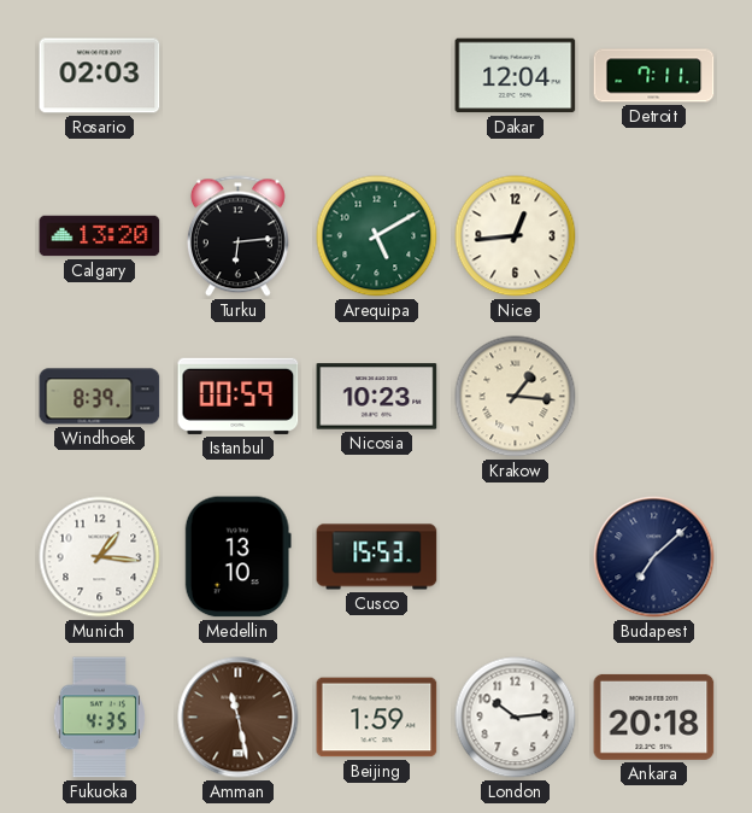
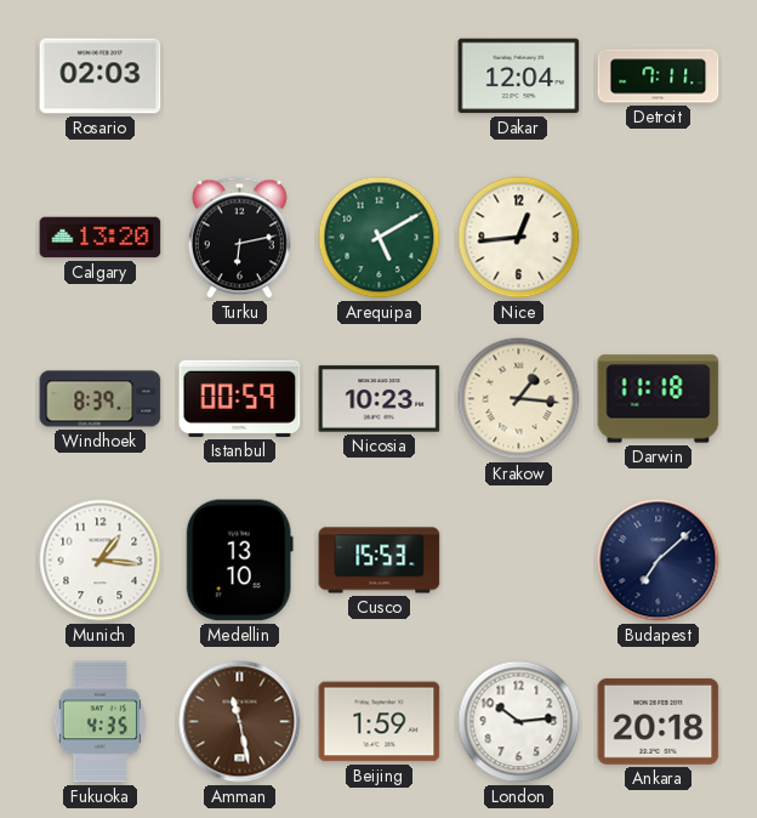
Turku: 6:14 -> 6:13
Darwin: none -> 11:18
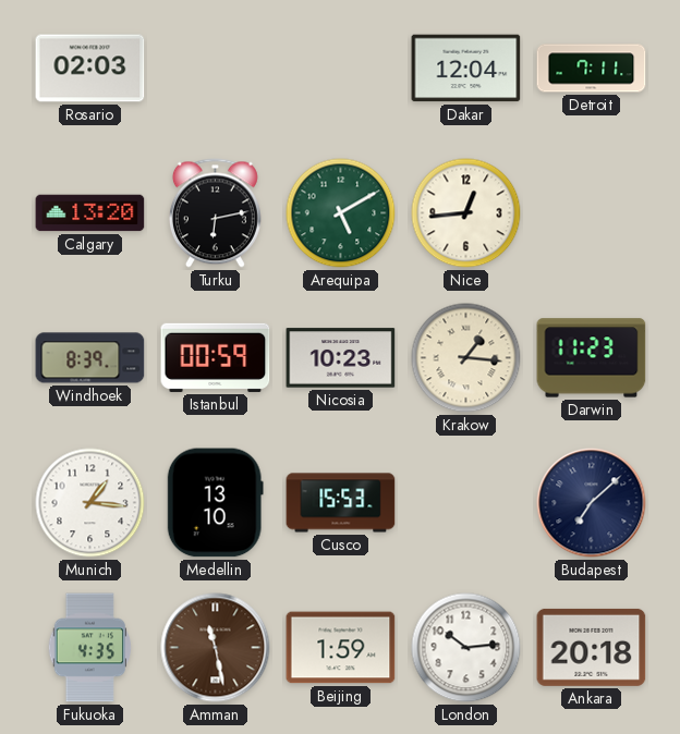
Darwin: 11:18 -> 11:23
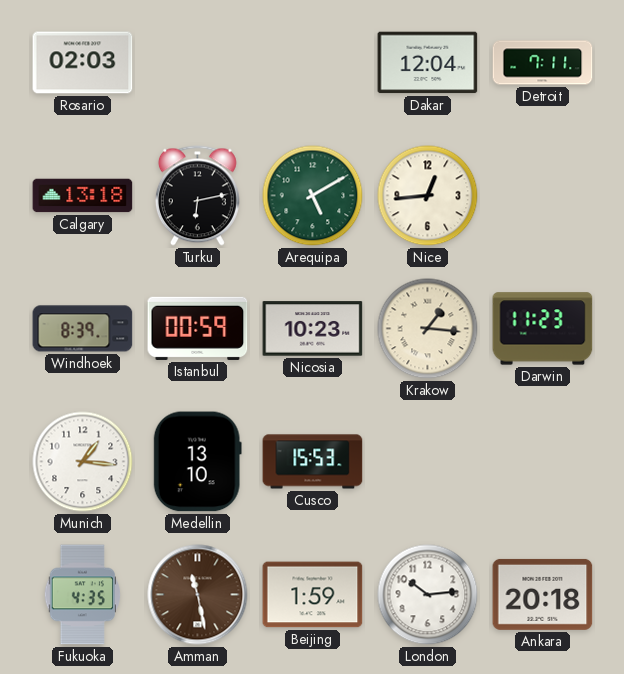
Calgary: 13:20 -> 13:18
Budapest: 7:08 -> none
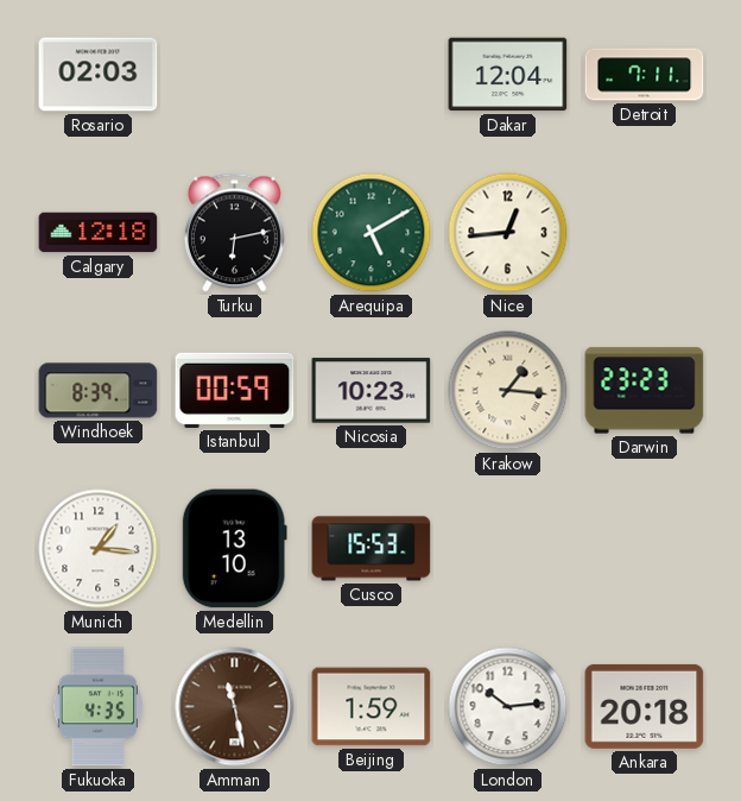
Calgary: 13:18 -> 12:18
Darwin: 11:23 -> 23:23
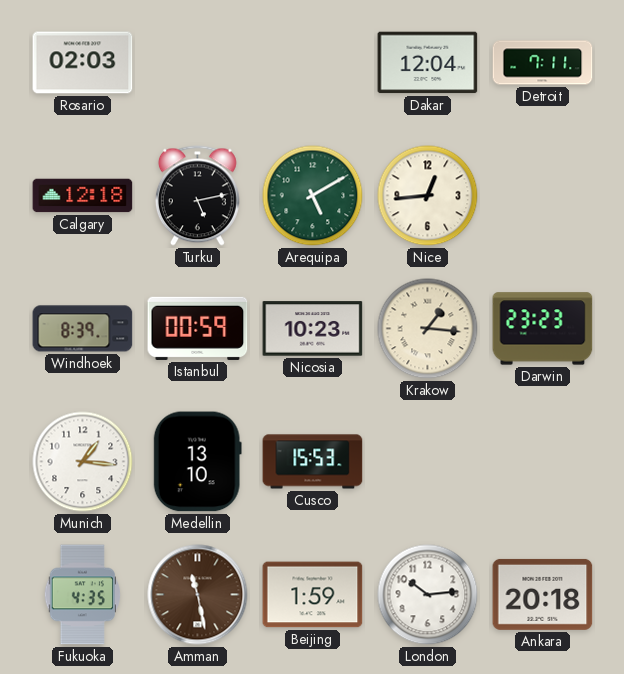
Turku: 6:13 -> 5:13
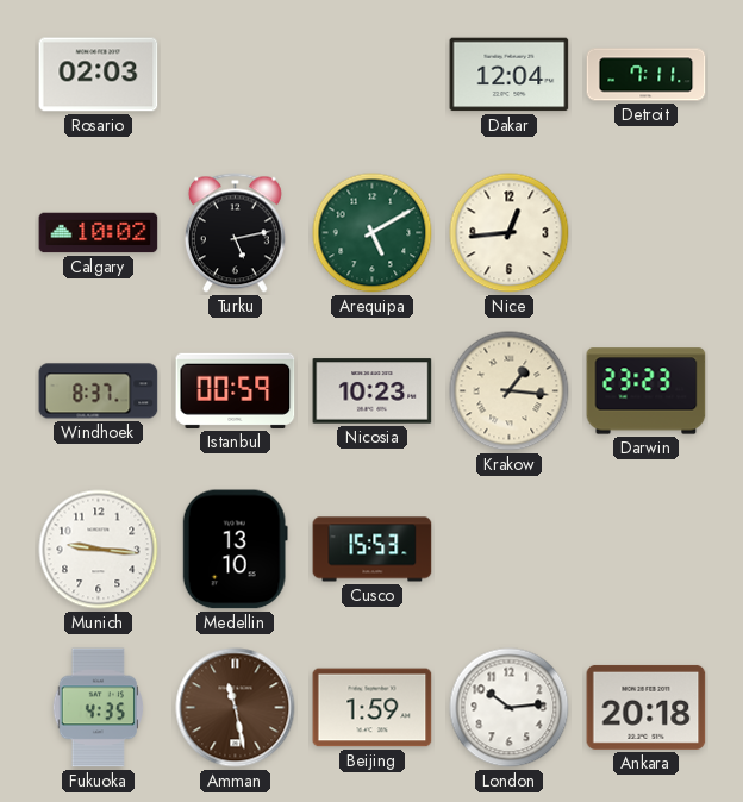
Calgary: 12:18 -> 10:02
Windhoek: 8:39 -> 8:37
Munich: 1:16 -> 9:16
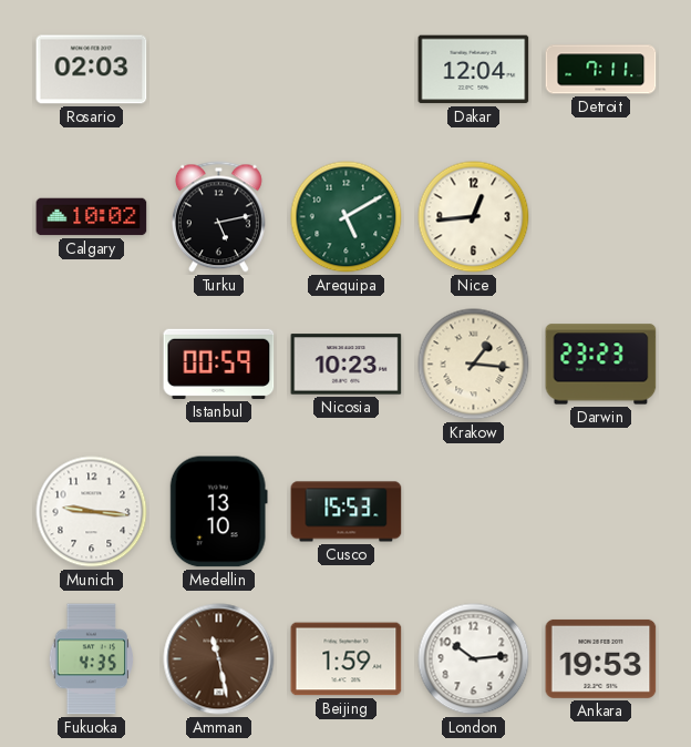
Windhoek: 8:37 -> none
Ankara: 20:18 -> 19:53
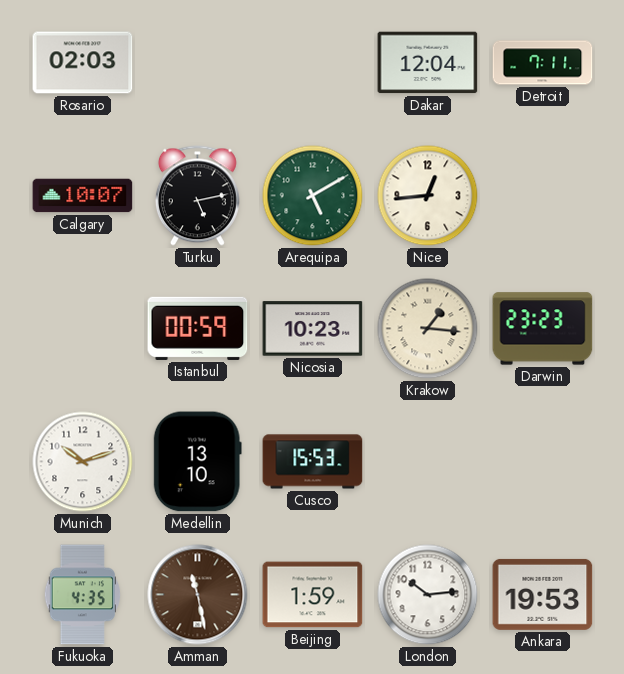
Calgary: 10:02 -> 10:07
Munich: 9:16 -> 10:12
